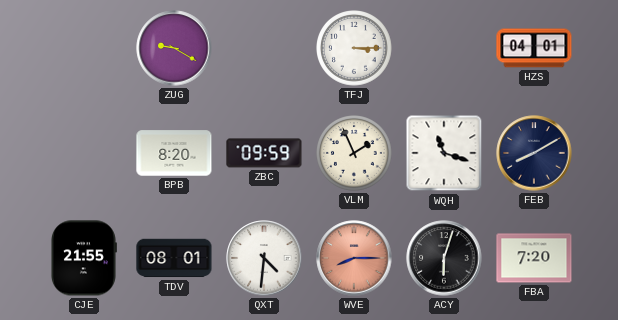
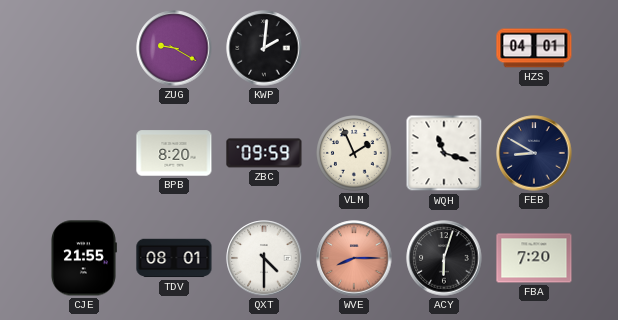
KWP: none -> 2:01
TFJ: 3:15 -> none
FEB: 8:10 -> 8:50
QXT: 4:31 -> 4:30
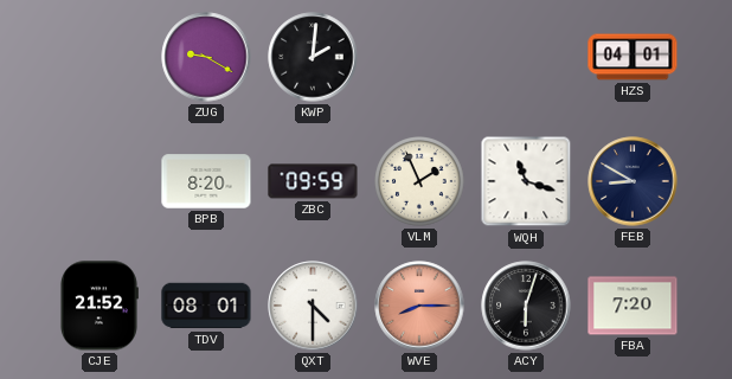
CJE: 21:55 -> 21:52
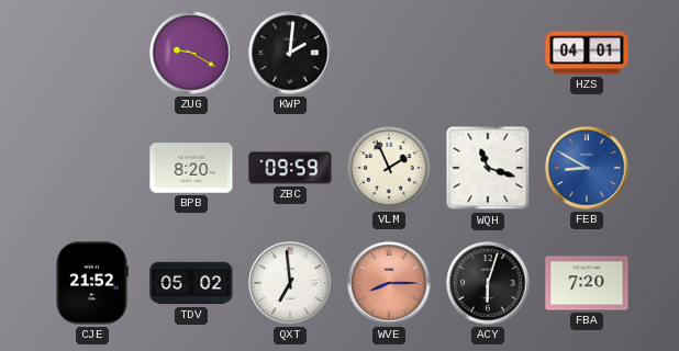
FEB dial: navy -> blue
TDV: 08:01 -> 05:02
QXT: 4:30 -> 6:59
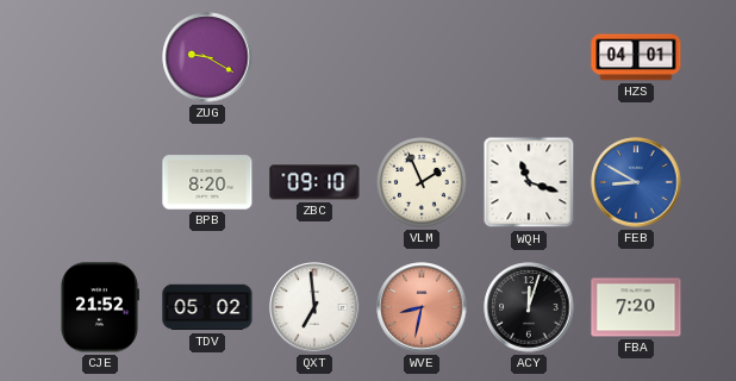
KWP: 2:01 -> none
ZBC: 09:59 -> 09:10
WVE: 8:15 -> 8:32
ACY: 6:03 -> 12:03
